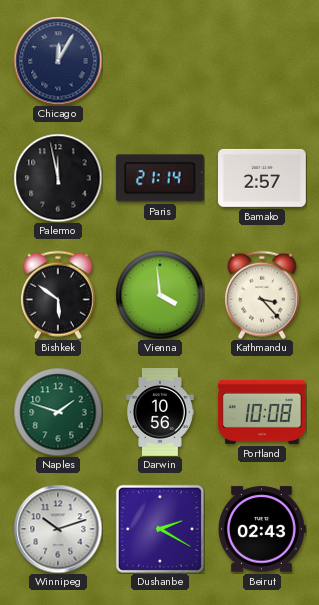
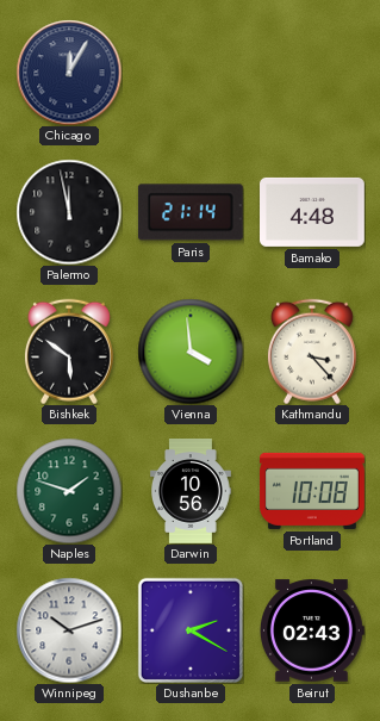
Bamako: 2:57 -> 4:48
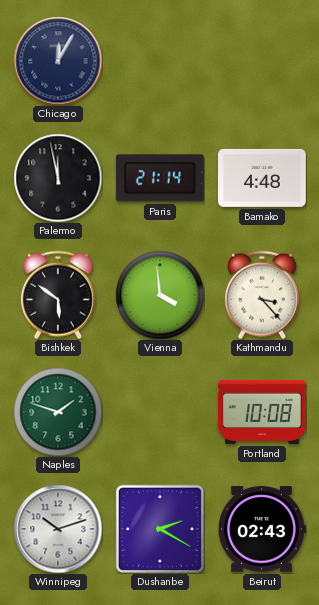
Darwin: 10:56 -> none
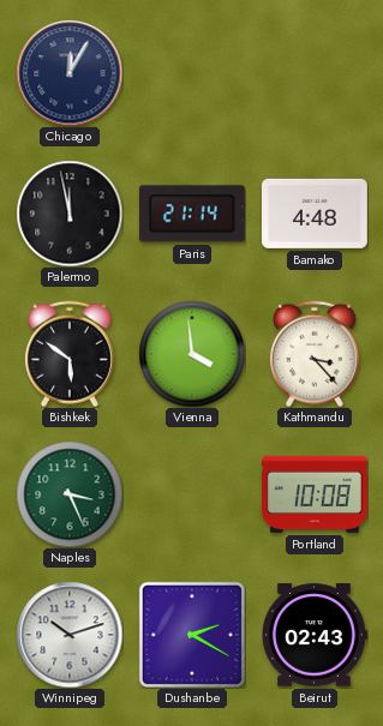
Naples: 1:48 -> 3:26
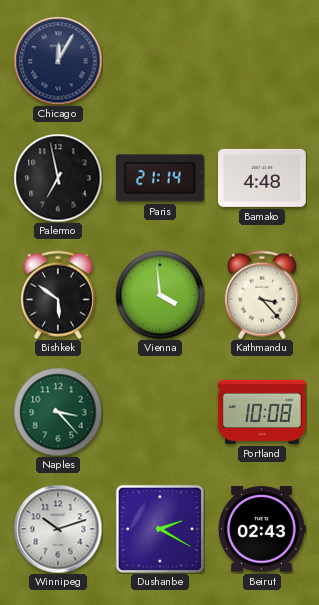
Palermo: 11:58 -> 6:58
Naples: 3:26 -> 3:23
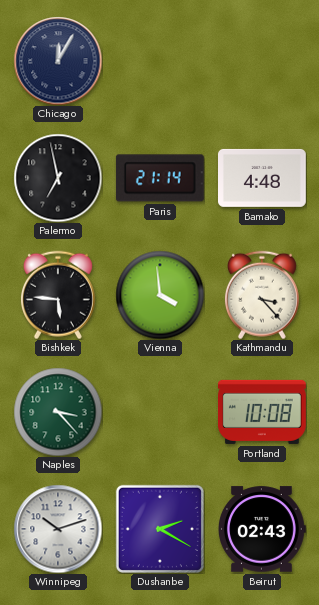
Bishkek: 5:51 -> 5:46
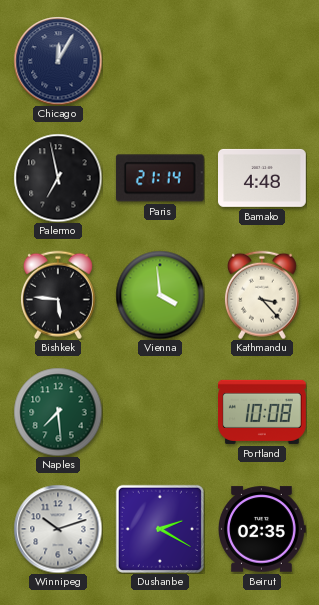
Naples: 3:23 -> 7:29
Beirut: 02:43 -> 02:35
